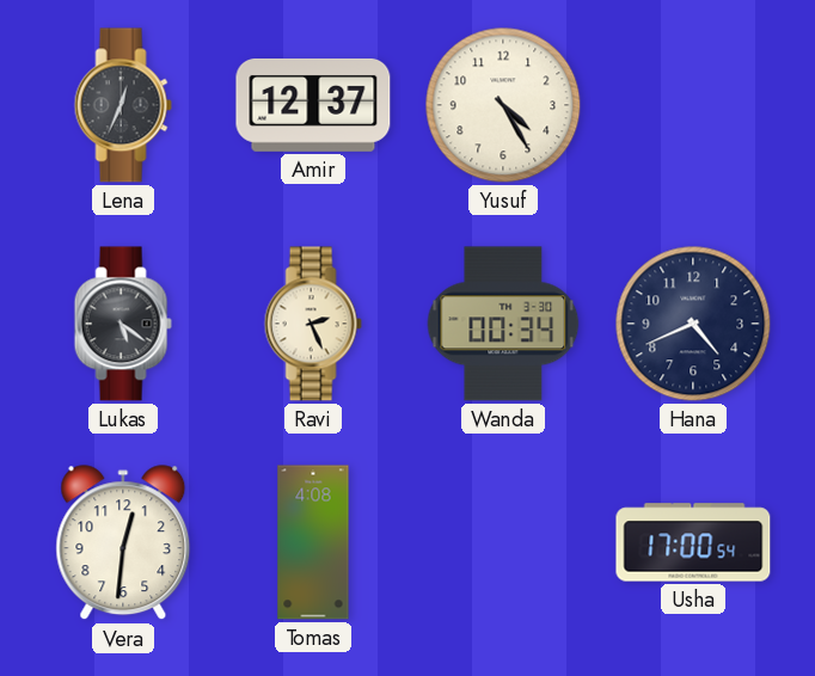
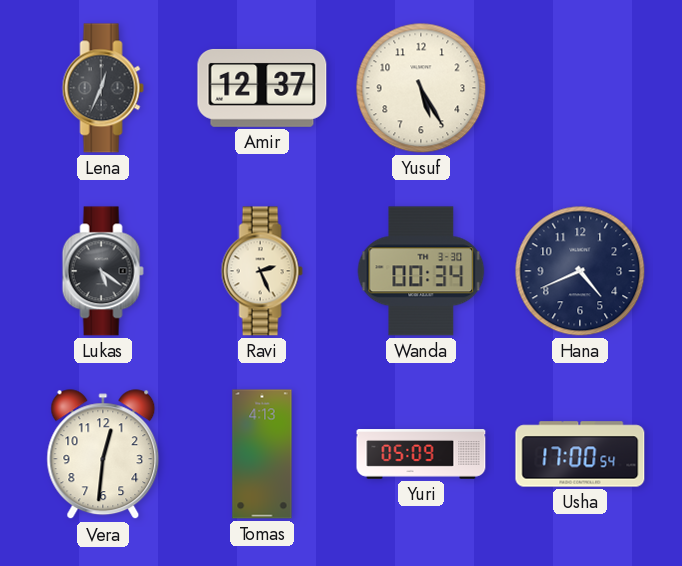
Yusuf: 4:25 -> 5:25
Tomas: 4:08 -> 4:13
Yuri: none -> 05:09
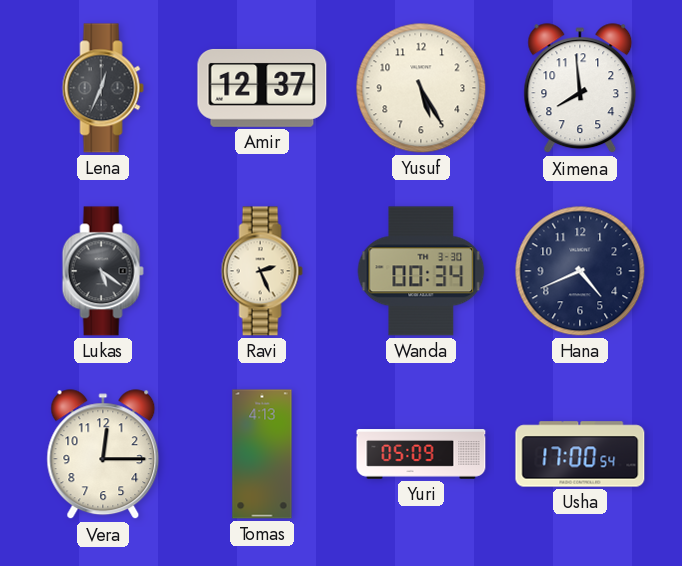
Ximena: none -> 7:59
Vera: 12:31 -> 12:15
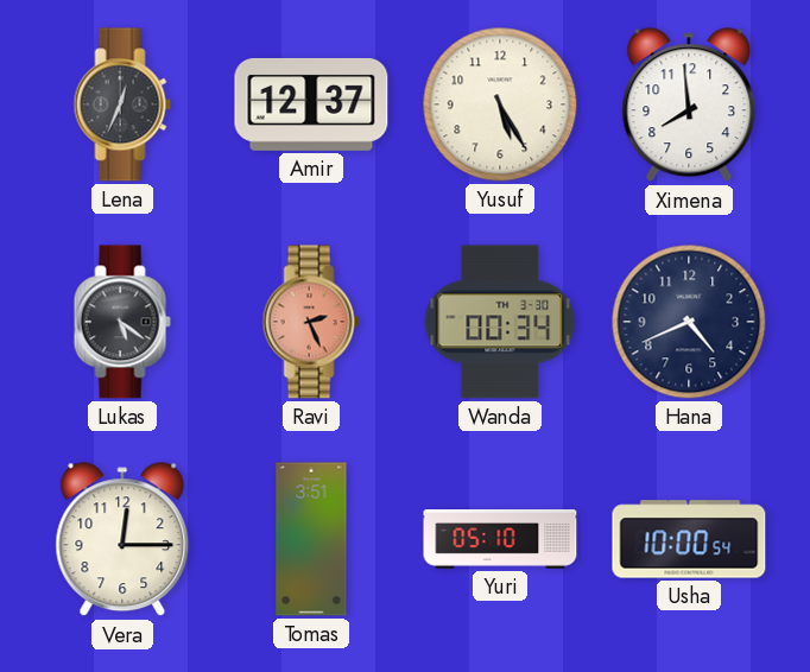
Ravi dial: cream -> salmon
Tomas: 4:13 -> 3:51
Yuri: 05:09 -> 05:10
Usha: 17:00 -> 10:00
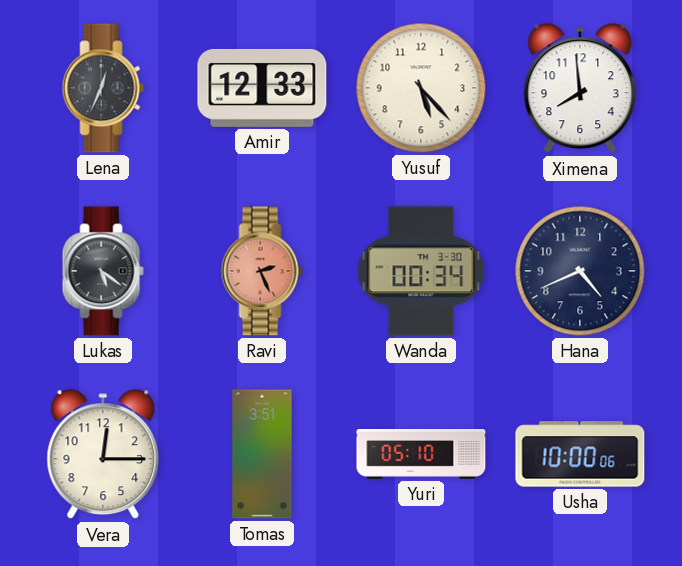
Amir: 12:37 -> 12:33
Yusuf: 5:25 -> 5:23
Usha: 10:00:54 -> 10:00:06
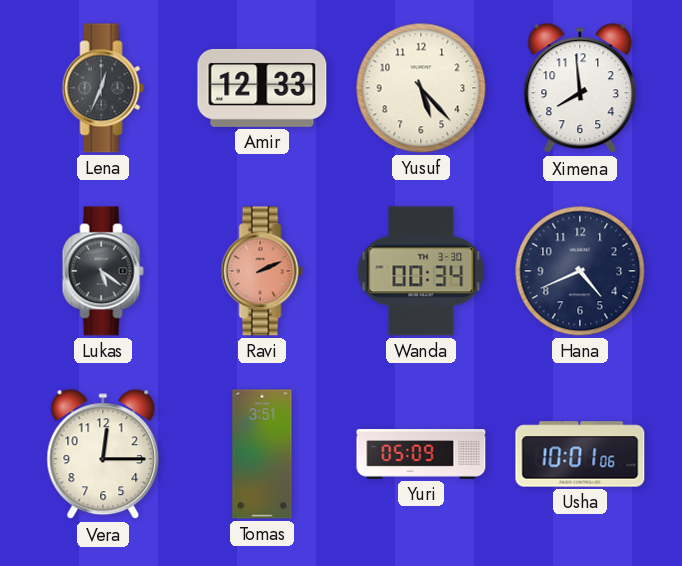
Ravi: 2:26 -> 2:11
Yuri: 05:10 -> 05:09
Usha: 10:00 -> 10:01
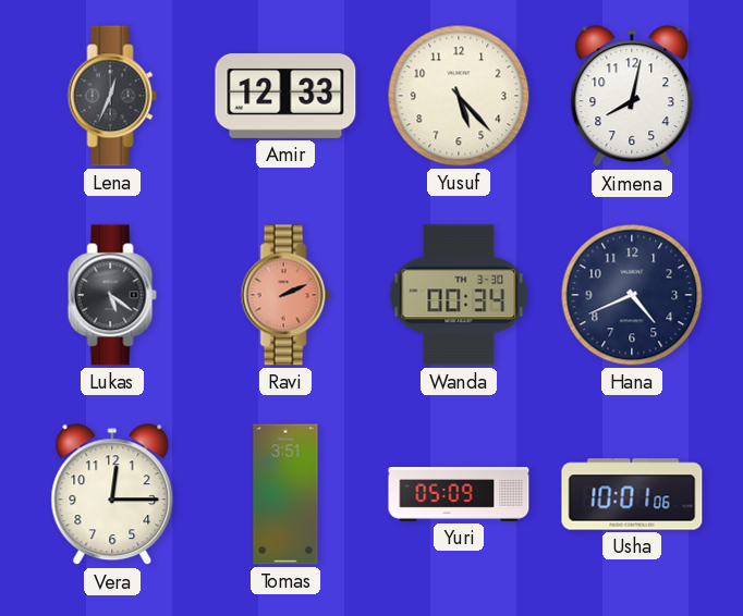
Ximena: 7:59 -> 8:02
